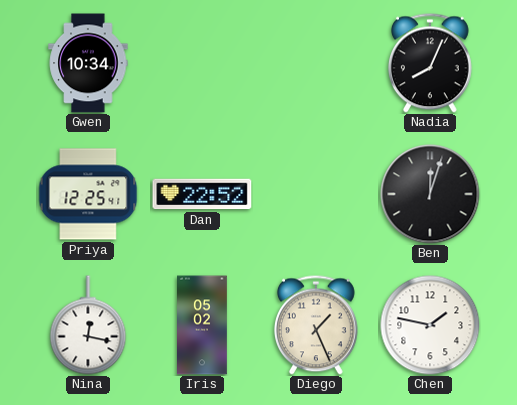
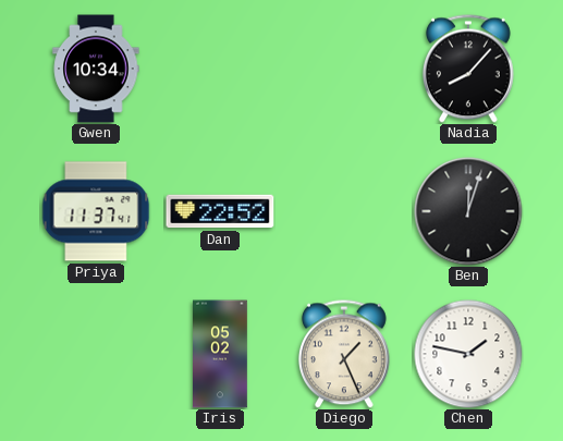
Nadia: 8:04 -> 8:07
Priya: 12:25 -> 11:37
Nina: 12:17 -> none
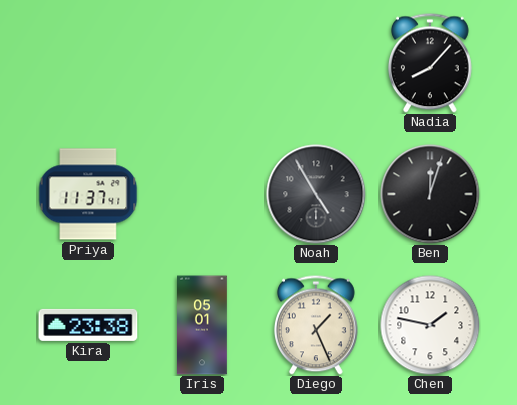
Gwen: 10:34 -> none
Dan: 22:52 -> none
Noah: none -> 4:55
Kira: none -> 23:38
Iris: 05:02 -> 05:01
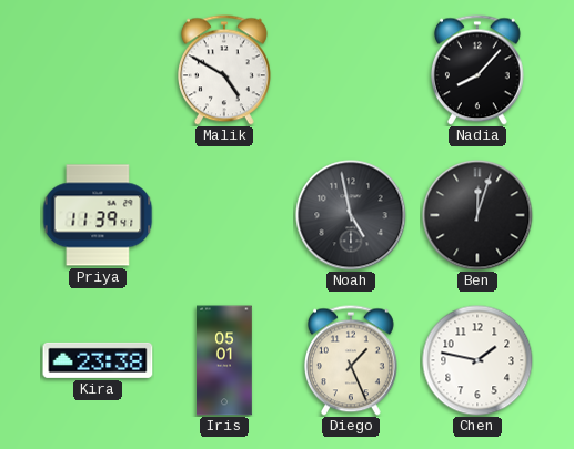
Malik: none -> 4:50
Priya: 11:37 -> 11:39
Noah: 4:55 -> 4:58
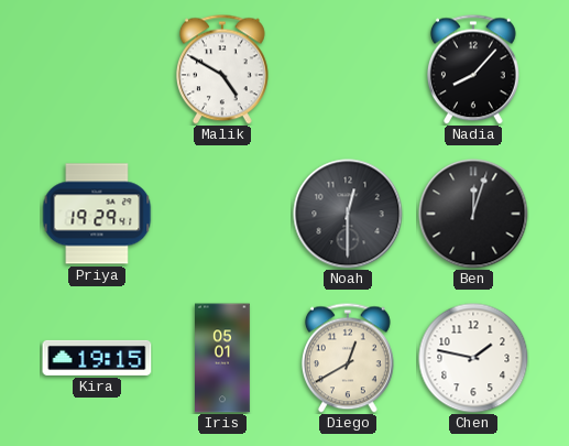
Priya: 11:39 -> 19:29
Noah: 4:58 -> 12:30
Kira: 23:38 -> 19:15
Diego: 1:26 -> 12:40
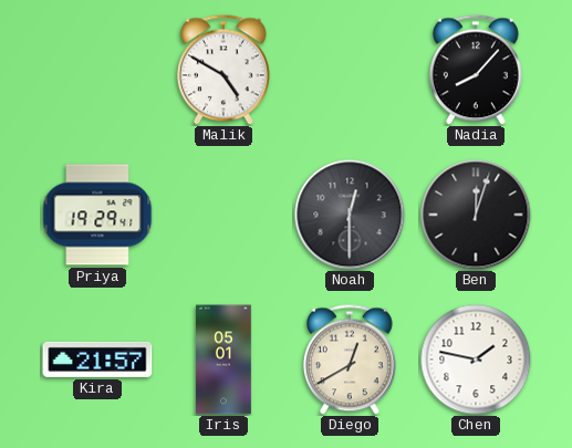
Kira: 19:15 -> 21:57
